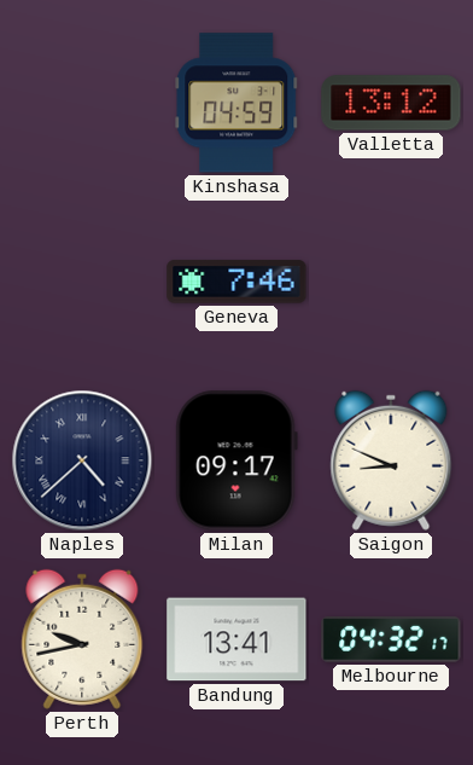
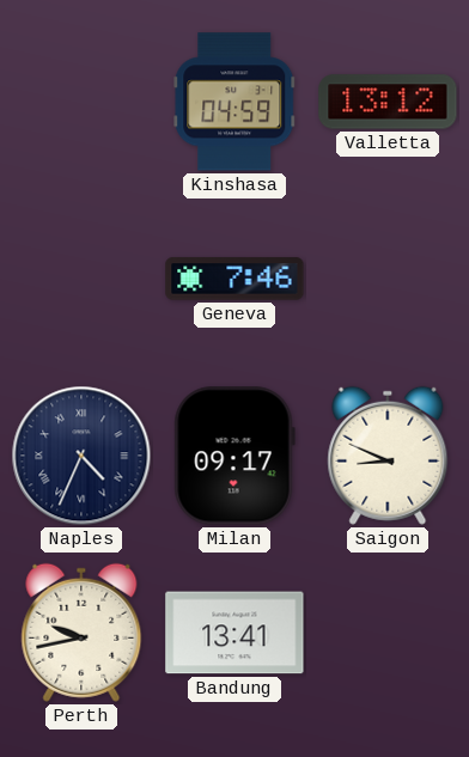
Naples: 4:38 -> 4:34
Melbourne: 04:32 -> none
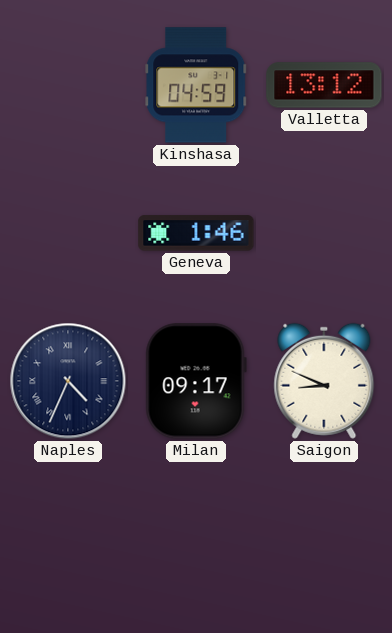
Geneva: 7:46 -> 1:46
Perth: 9:43 -> none
Bandung: 13:41 -> none
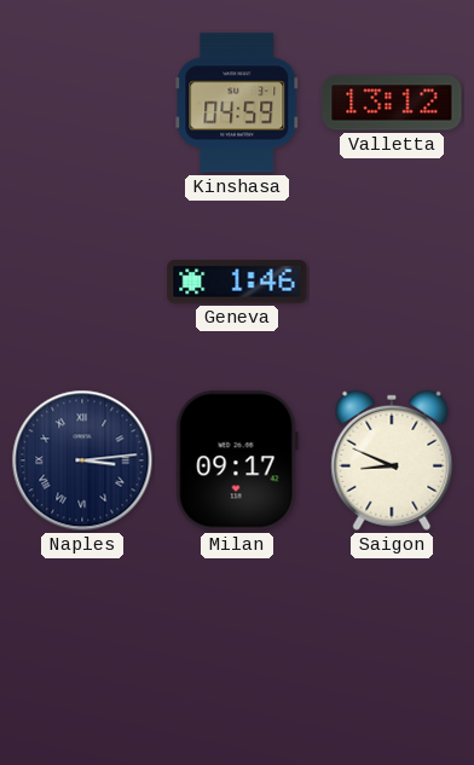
Naples: 4:34 -> 3:14
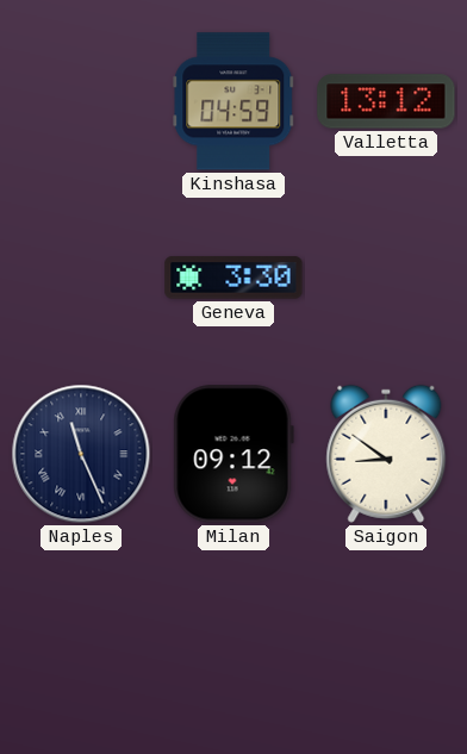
Geneva: 1:46 -> 3:30
Naples: 3:14 -> 11:26
Milan: 09:17 -> 09:12
Saigon: 8:49 -> 8:51
